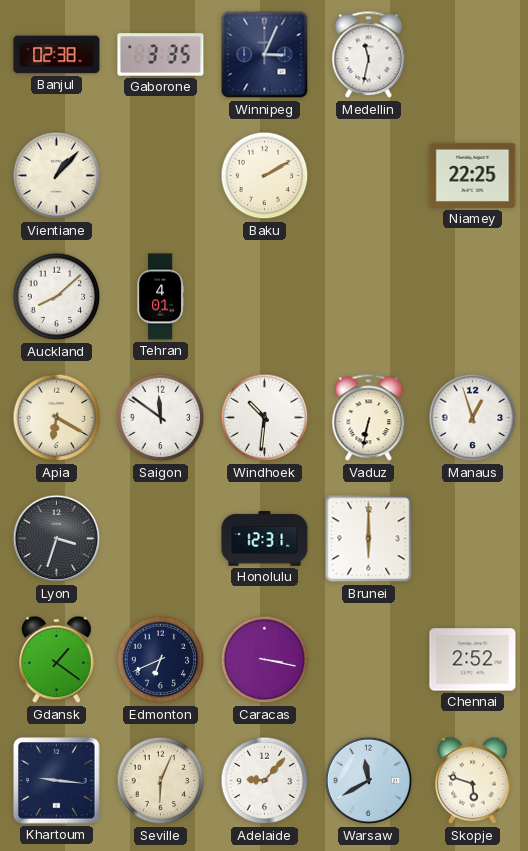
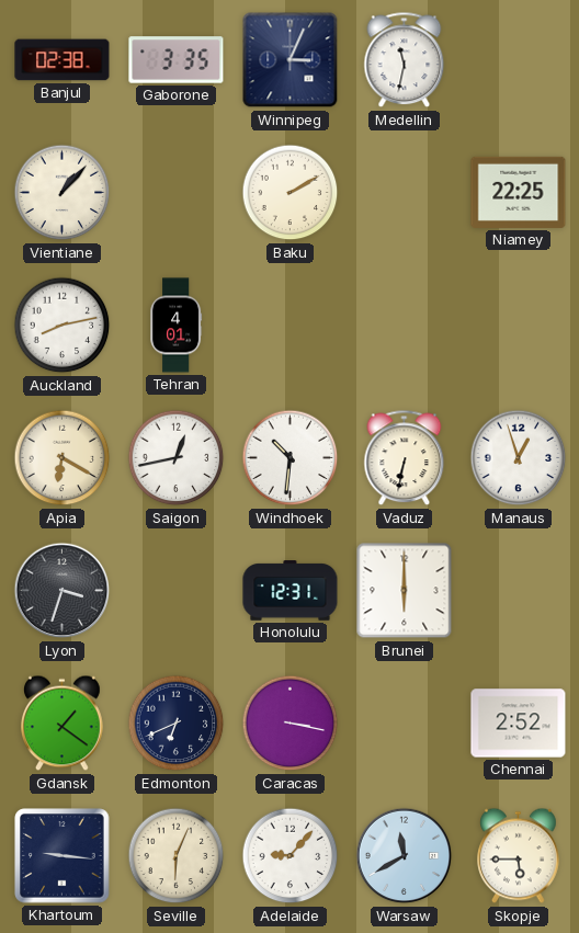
Auckland: 8:08 -> 8:13
Saigon: 11:51 -> 12:43
Skopje: 5:48 -> 5:45
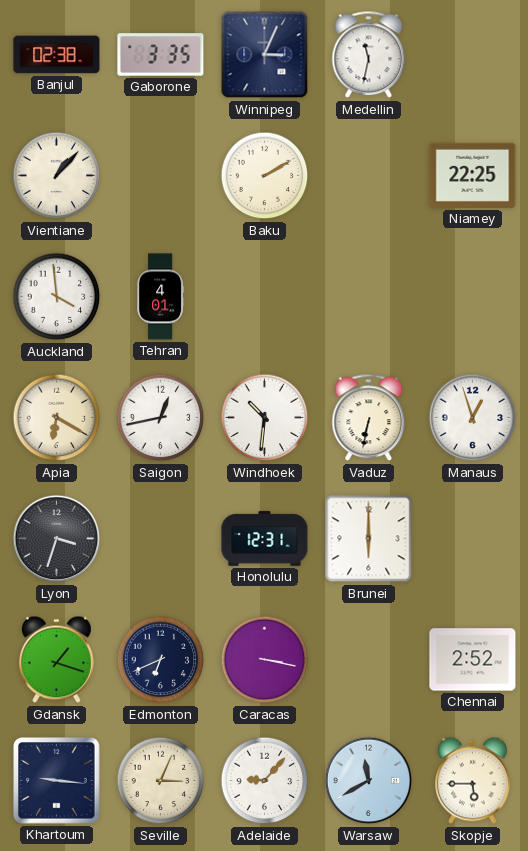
Auckland: 8:13 -> 3:59
Gdansk: 1:21 -> 1:18
Seville: 6:04 -> 3:04
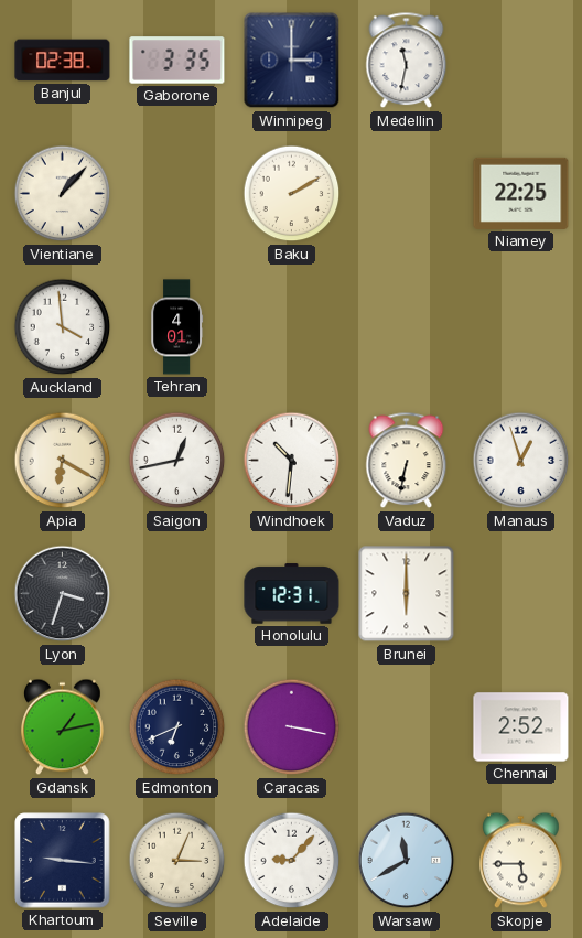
Winnipeg: 3:04 -> 3:00
Gdansk: 1:18 -> 1:13
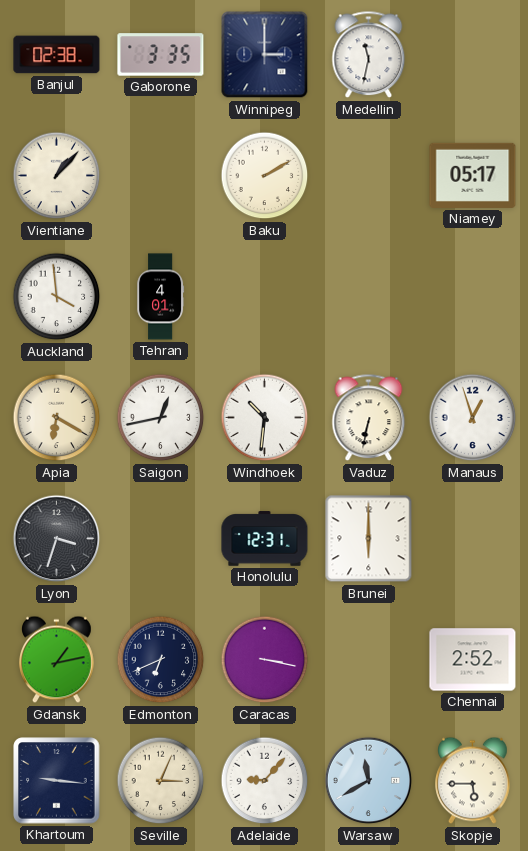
Niamey: 22:25 -> 05:17
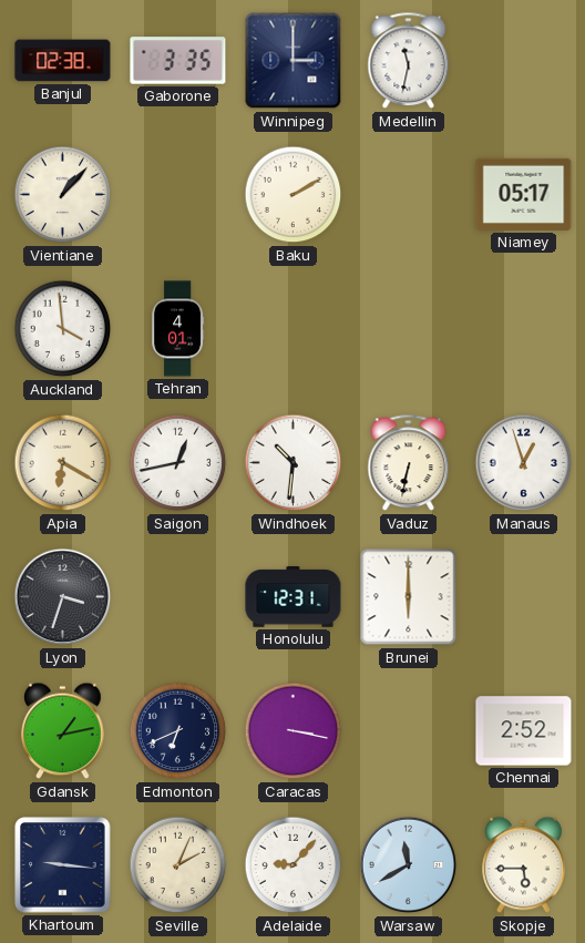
Seville: 3:04 -> 2:04
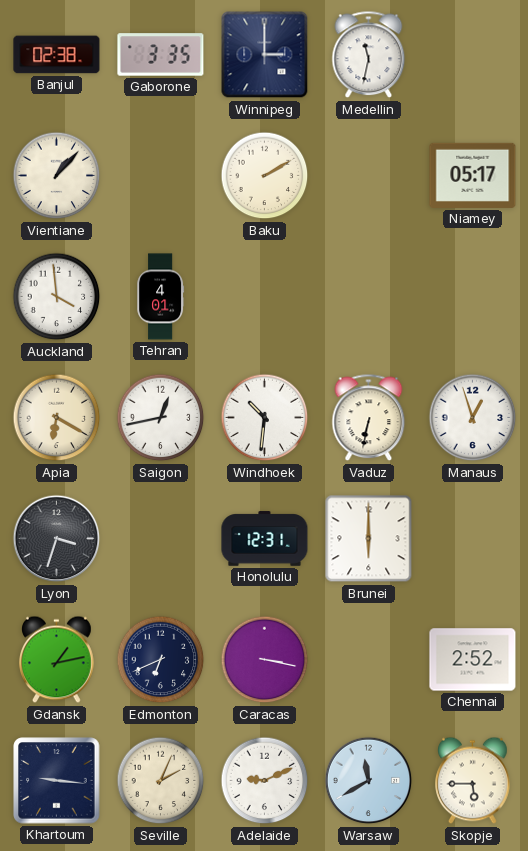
Adelaide: 9:07 -> 9:11
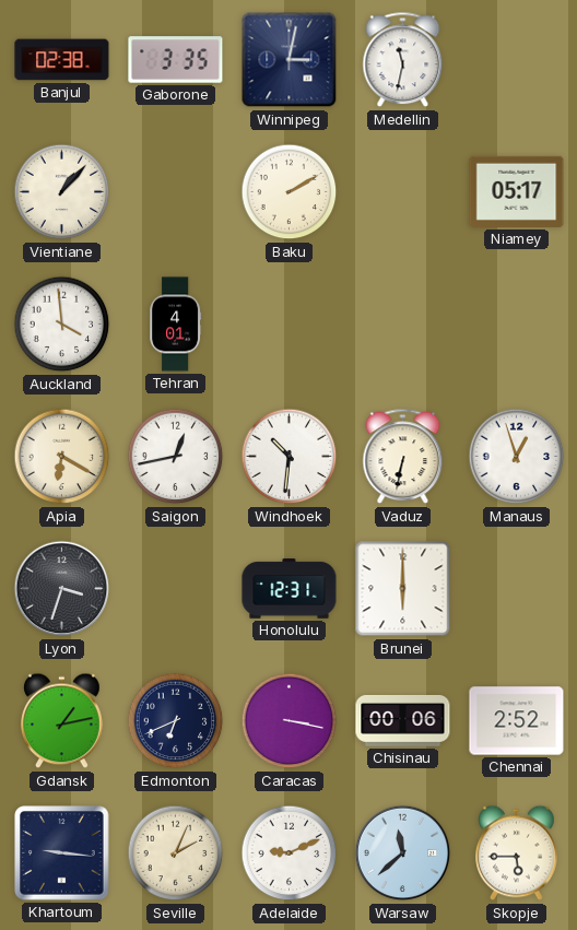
Winnipeg: 3:00 -> 3:02
Chisinau: none -> 00:06
Warsaw: 11:40 -> 11:38
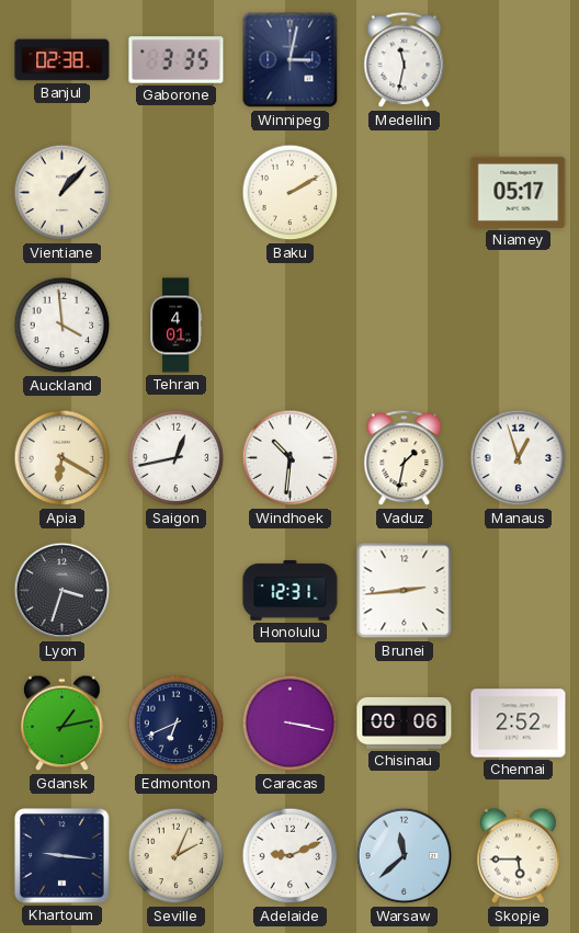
Vaduz: 6:32 -> 1:32
Brunei: 6:00 -> 2:44
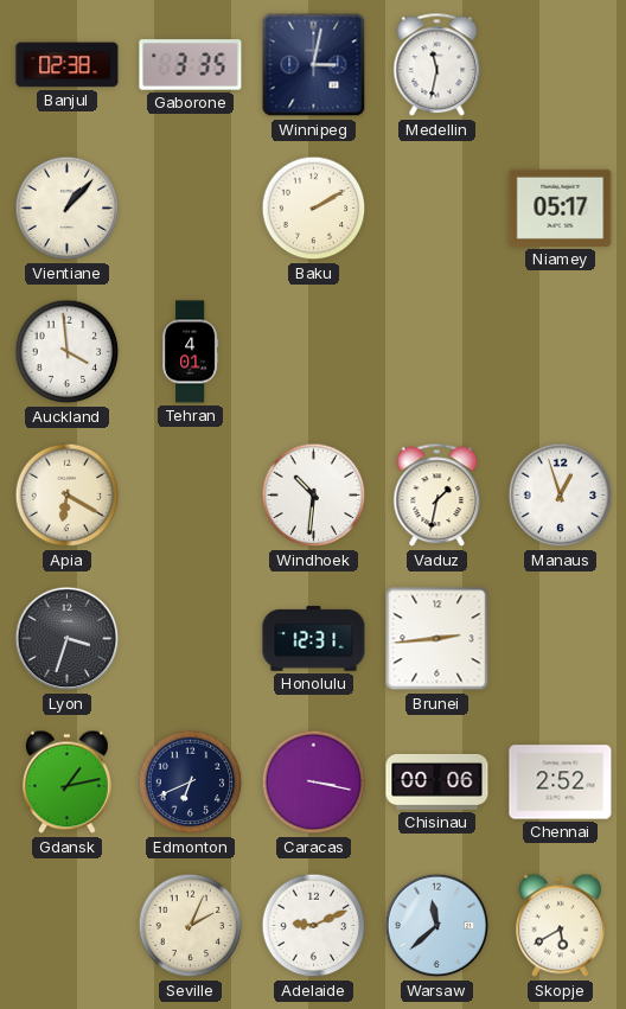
Saigon: 12:43 -> none
Khartoum: 9:16 -> none
Skopje: 5:45 -> 5:40
